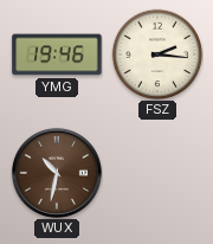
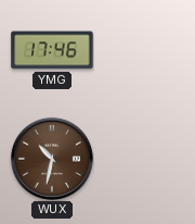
YMG: 19:46 -> 17:46
FSZ: 2:16 -> none
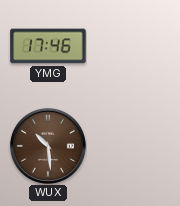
WUX: 10:32 -> 10:29
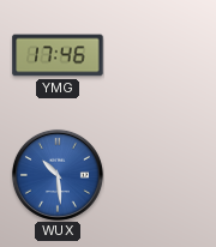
WUX dial: brown -> blue
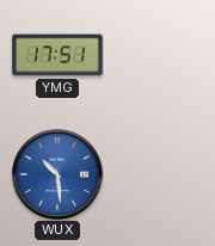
YMG: 17:46 -> 17:51
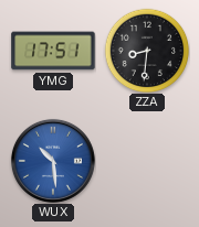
ZZA: none -> 8:31
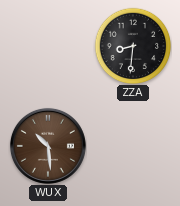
YMG: 17:51 -> none
WUX dial: blue -> brown
